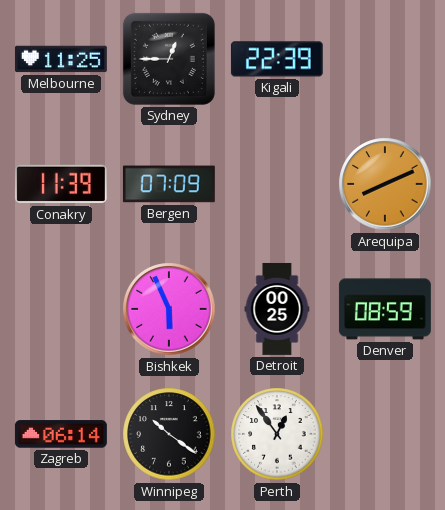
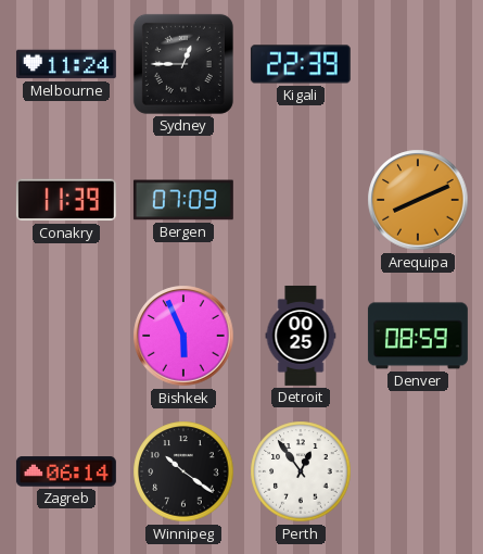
Melbourne: 11:25 -> 11:24
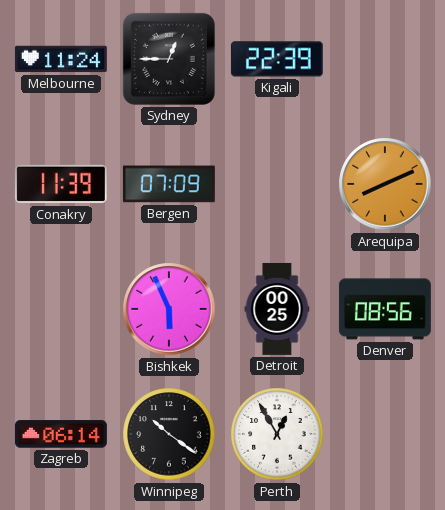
Denver: 08:59 -> 08:56
Perth: 12:54 -> 12:55
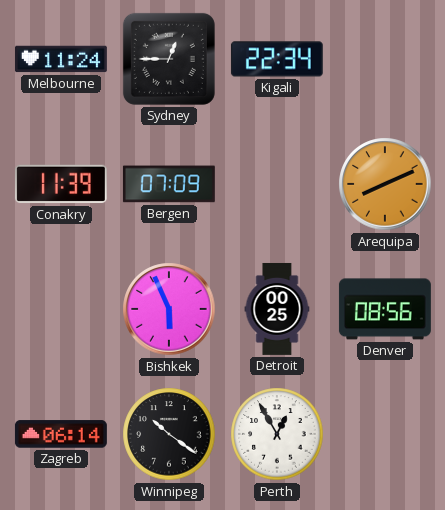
Kigali: 22:39 -> 22:34
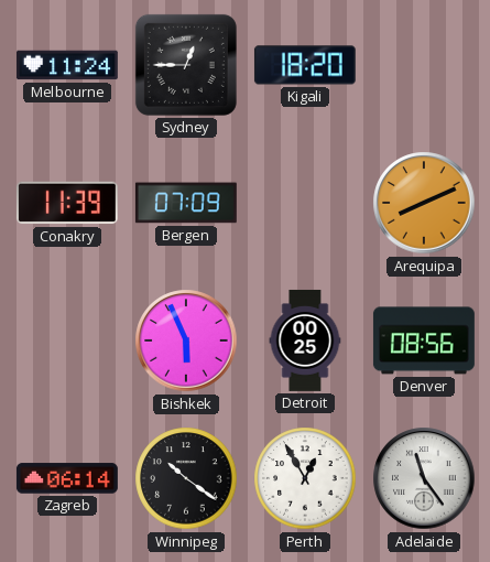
Kigali: 22:34 -> 18:20
Adelaide: none -> 11:24
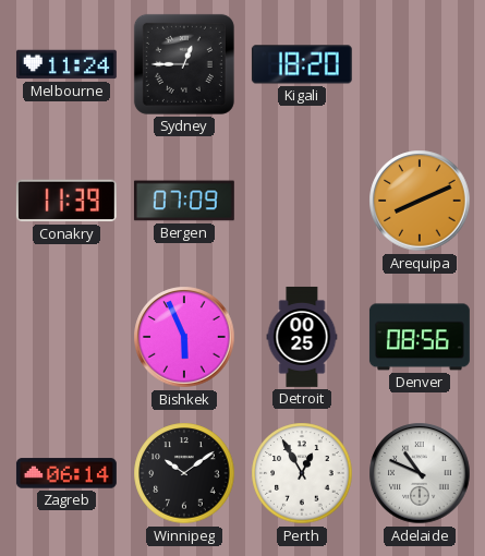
Winnipeg: 10:21 -> 10:09
Adelaide: 11:24 -> 10:49
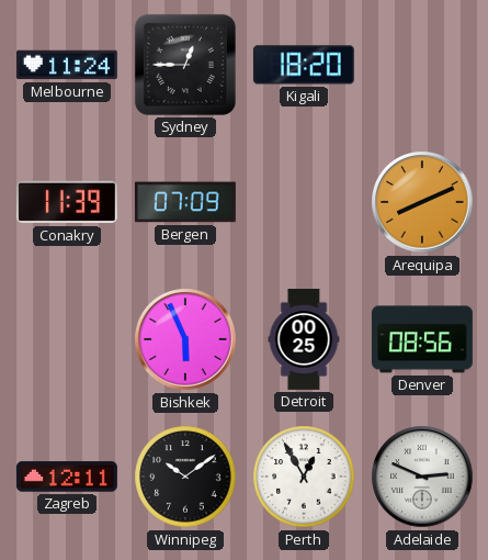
Zagreb: 06:14 -> 12:11
Adelaide: 10:49 -> 2:49
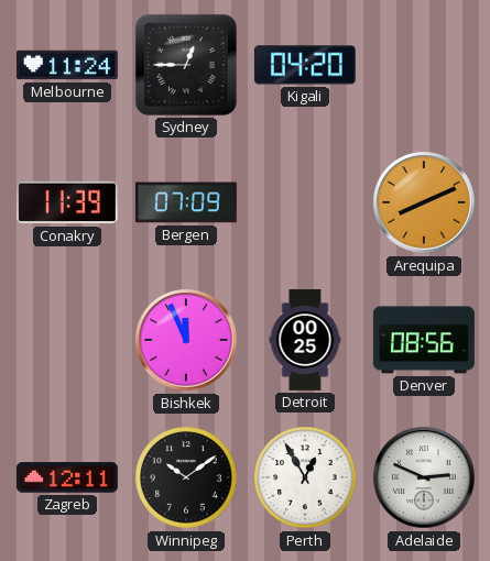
Kigali: 18:20 -> 04:20
Bishkek: 5:56 -> 11:56
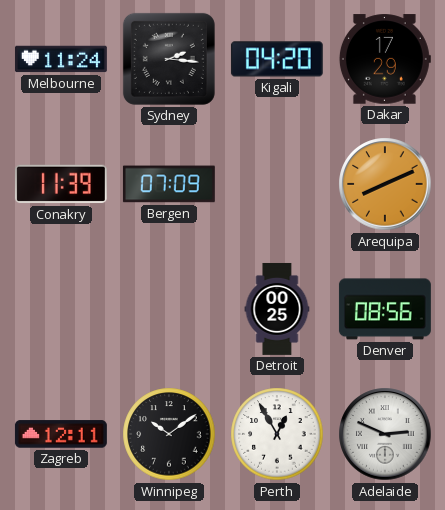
Sydney: 12:45 -> 2:16
Dakar: none -> 17:29
Bishkek: 11:56 -> none
